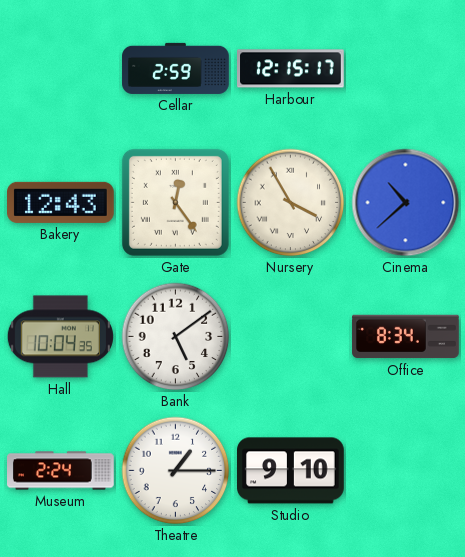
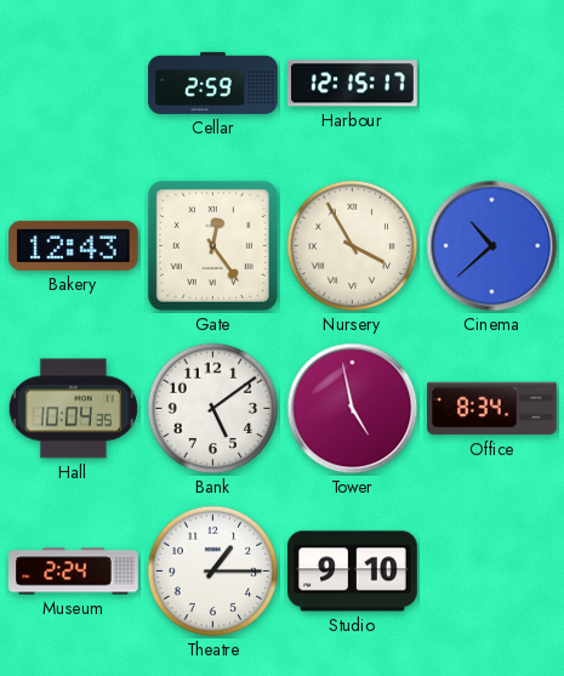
Tower: none -> 4:58
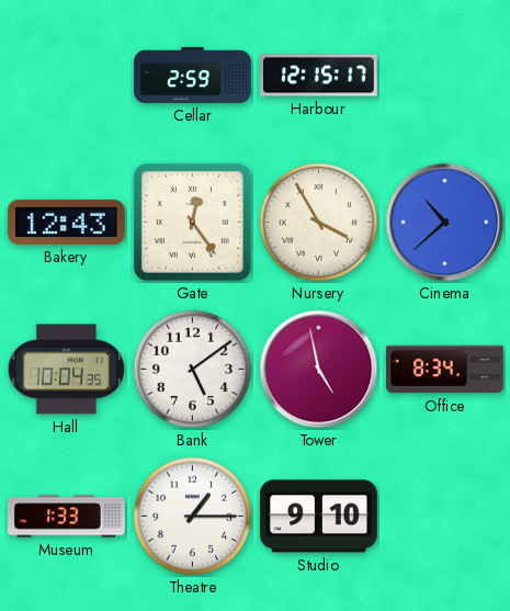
Museum: 2:24 -> 1:33
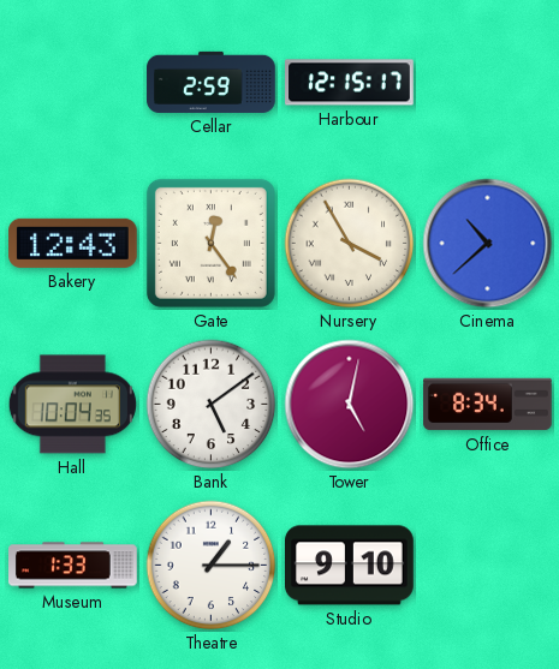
Tower: 4:58 -> 5:02
